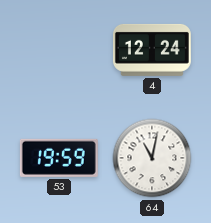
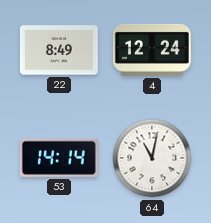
22: none -> 8:49
53: 19:59 -> 14:14
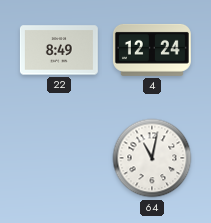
53: 14:14 -> none
